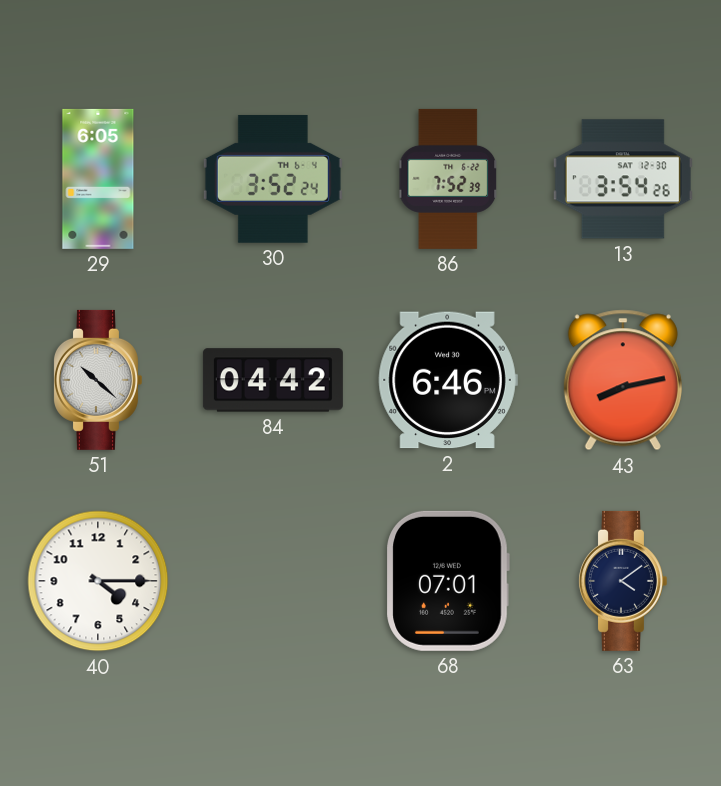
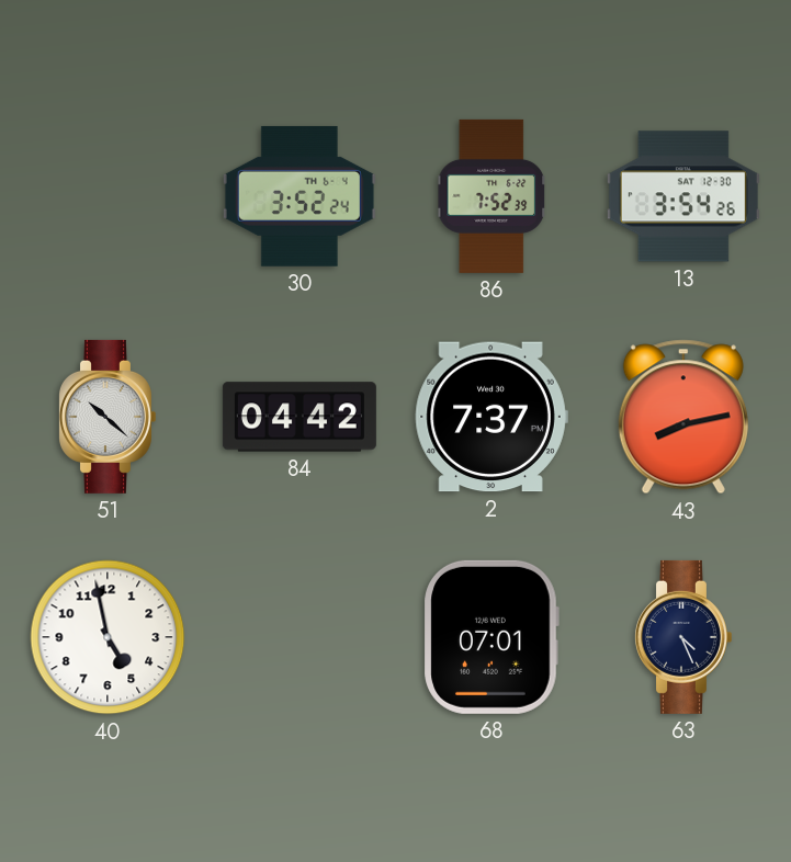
29: 6:05 -> none
2: 6:46 -> 7:37
40: 4:15 -> 4:58
63: 4:09 -> 4:26
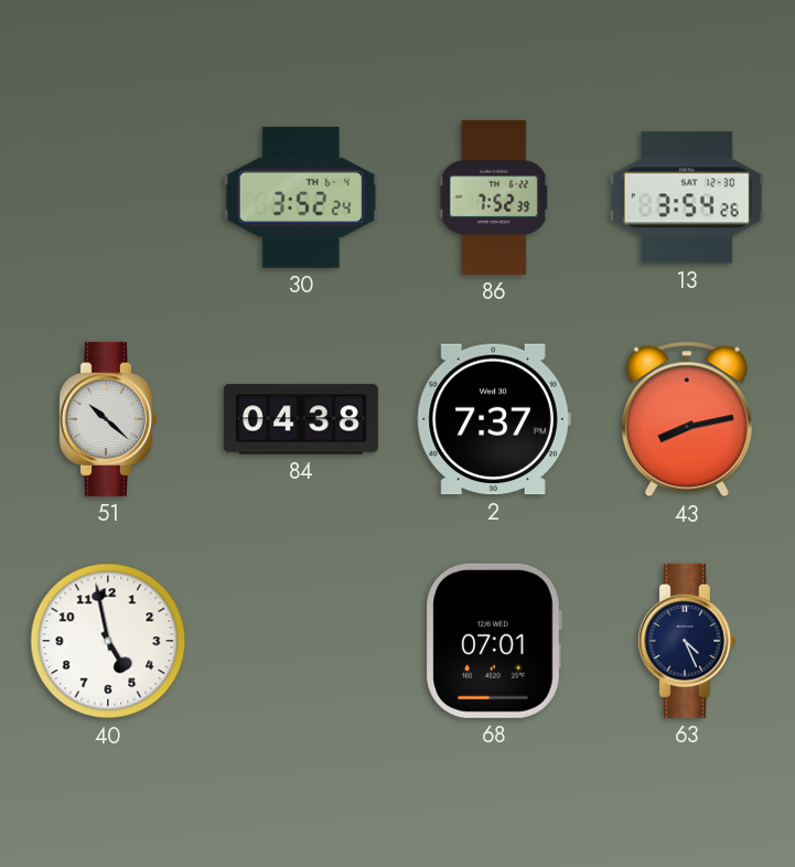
84: 04:42 -> 04:38
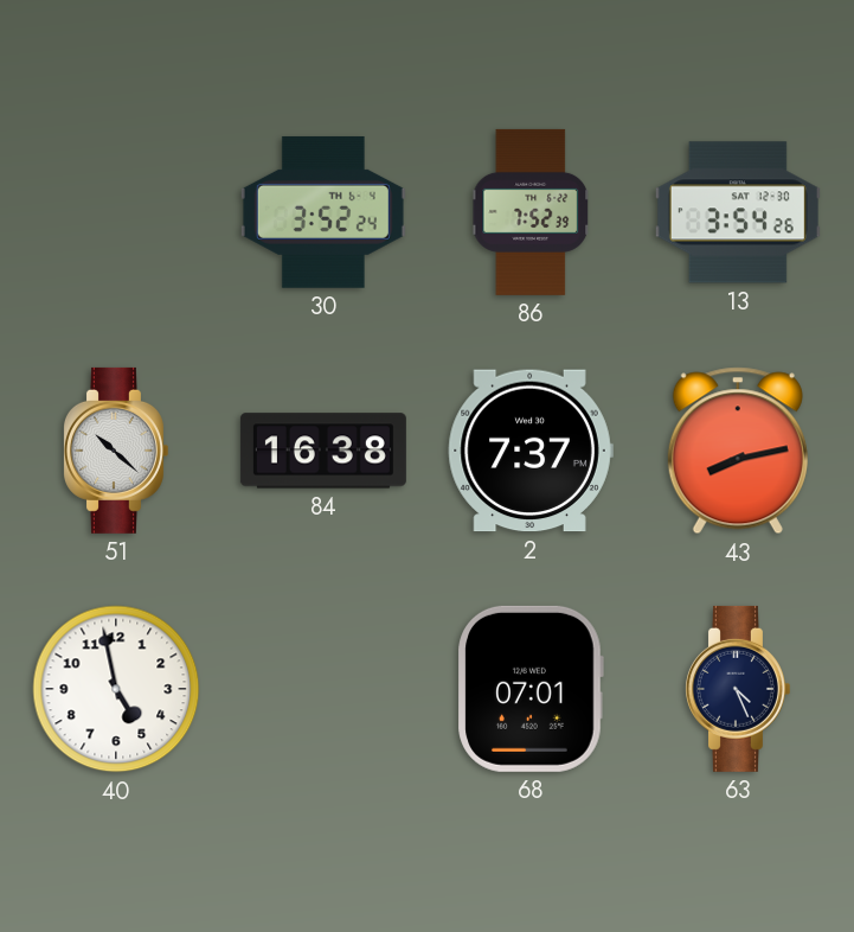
84: 04:38 -> 16:38
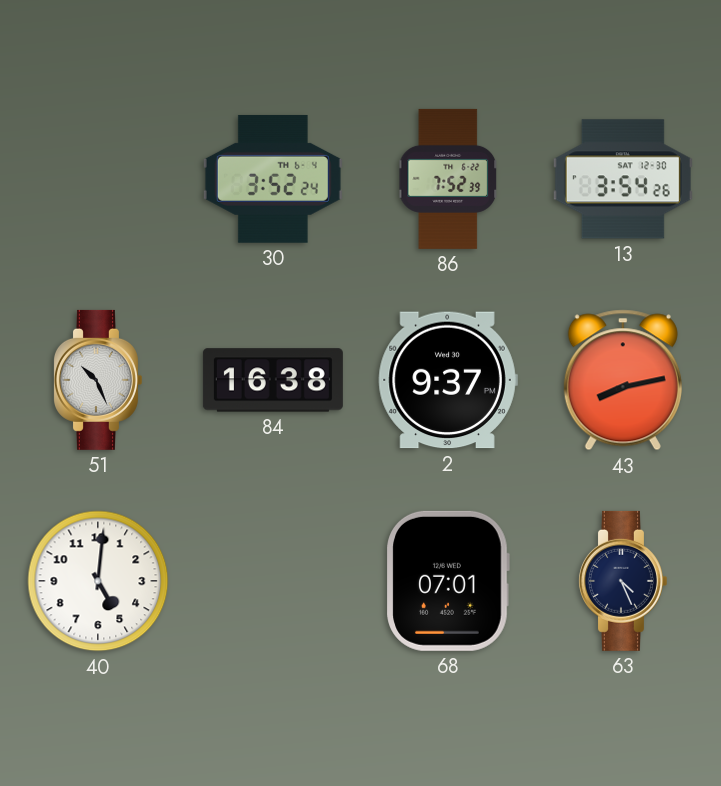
51: 10:22 -> 10:26
2: 7:37 -> 9:37
40: 4:58 -> 5:01
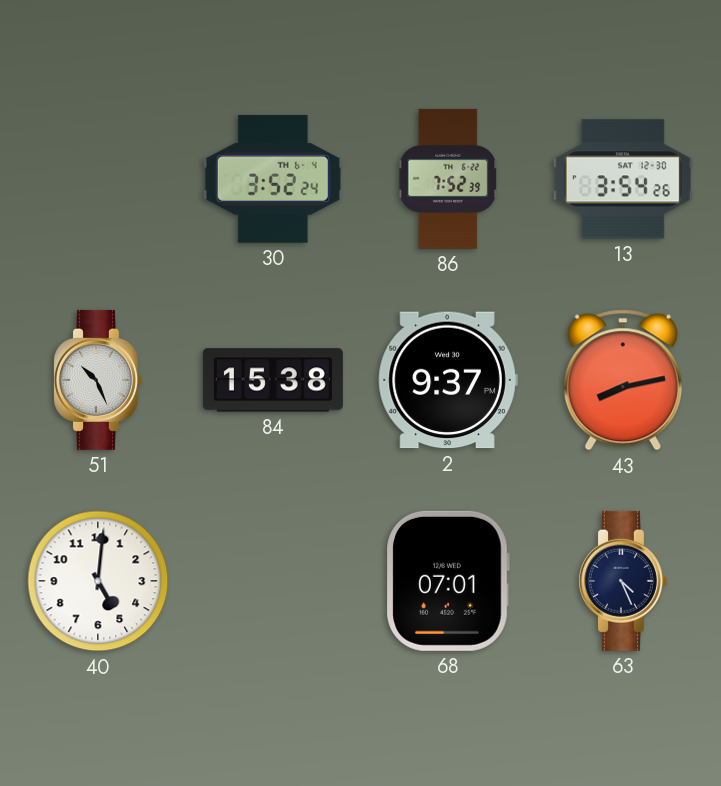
84: 16:38 -> 15:38
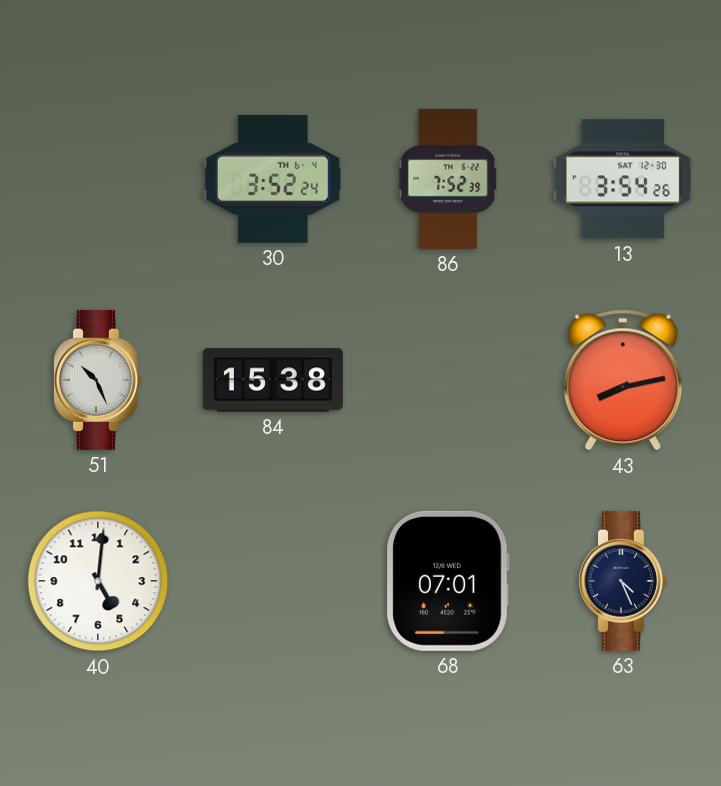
2: 9:37 -> none
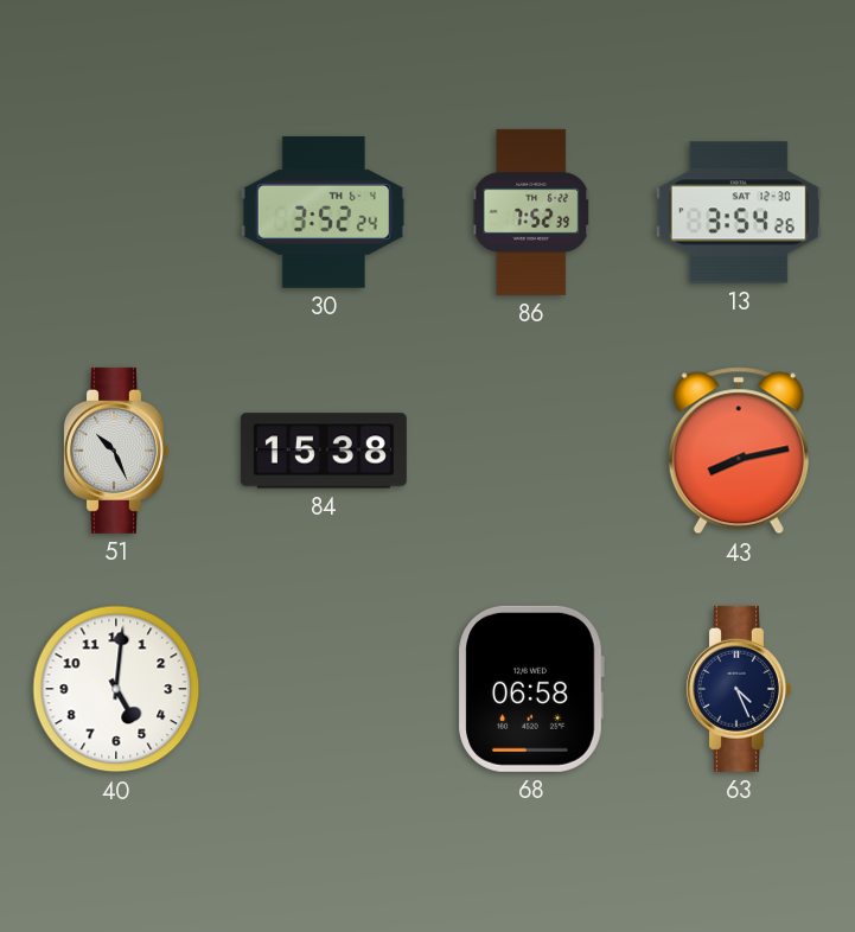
68: 07:01 -> 06:58
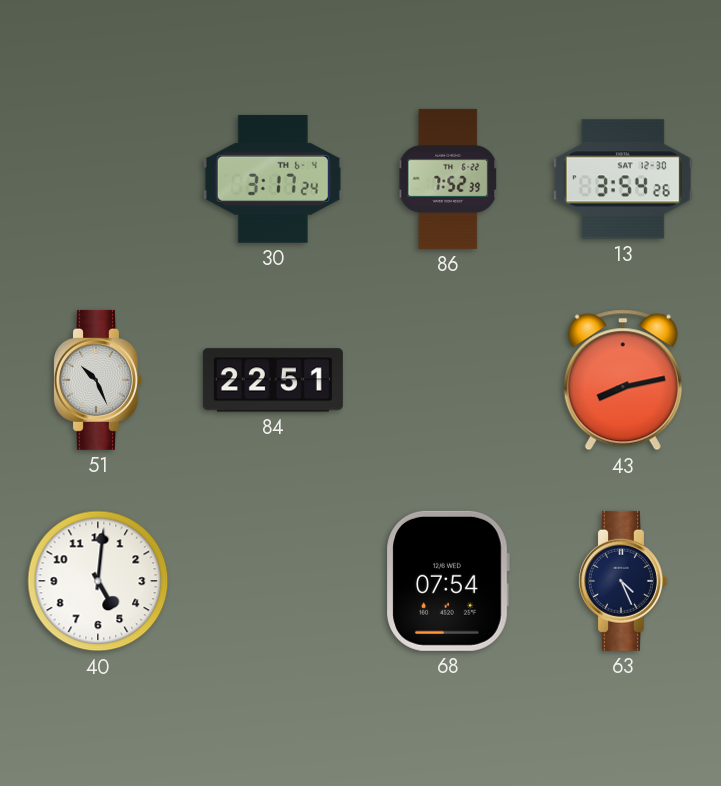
30: 3:52 -> 3:17
84: 15:38 -> 22:51
68: 06:58 -> 07:54
